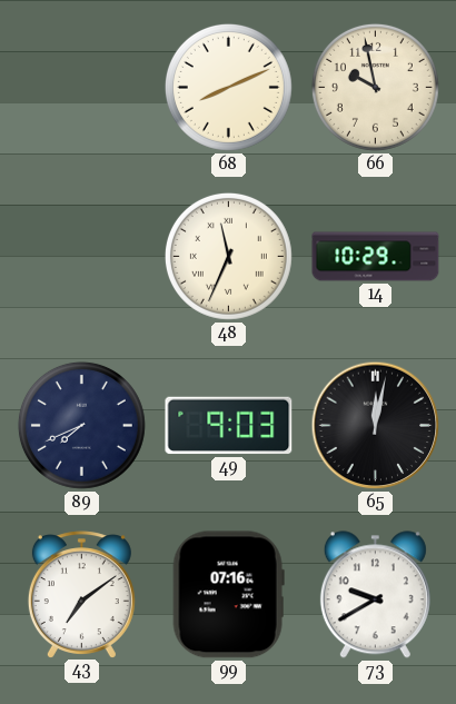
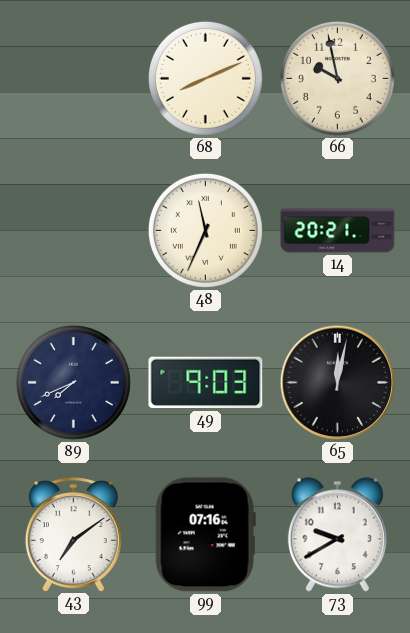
14: 10:29 -> 20:21
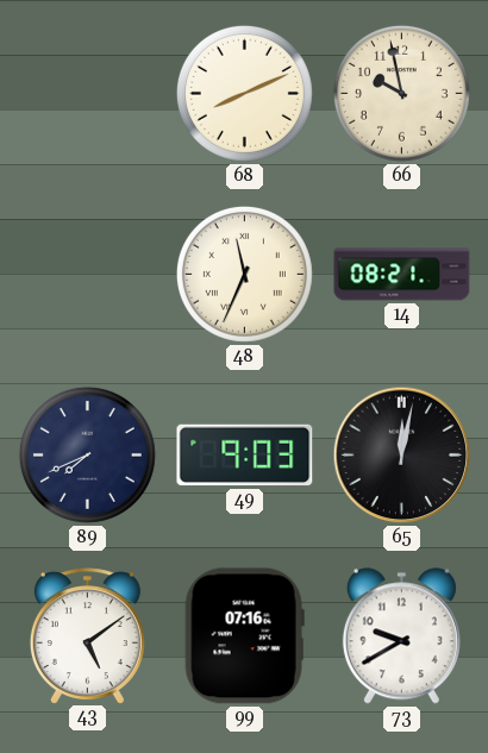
14: 20:21 -> 08:21
43: 7:09 -> 5:09
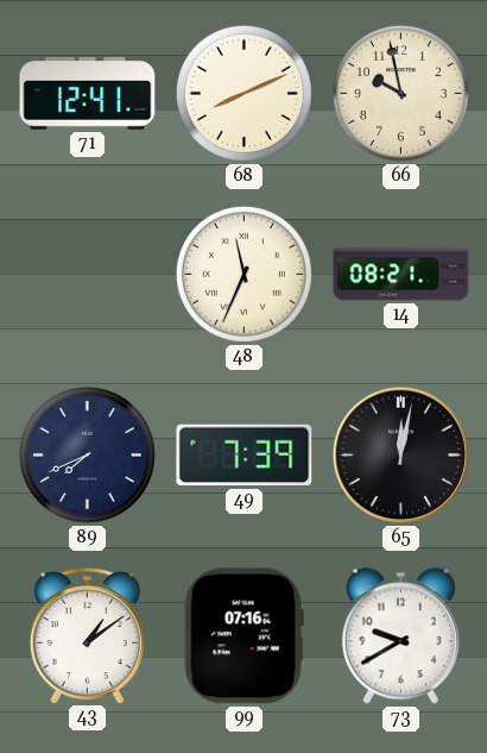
71: none -> 12:41
49: 9:03 -> 7:39
43: 5:09 -> 1:09
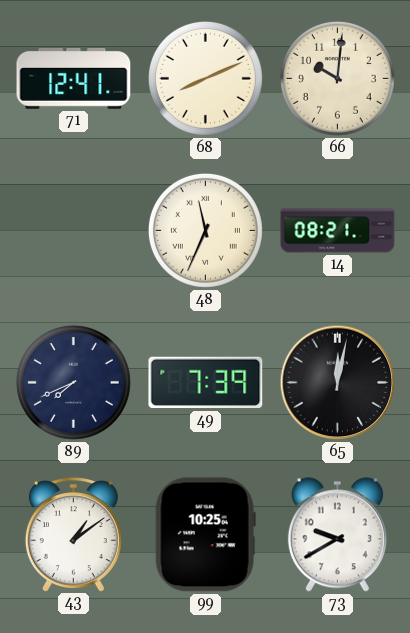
66: 9:58 -> 10:01
99: 07:16 -> 10:25
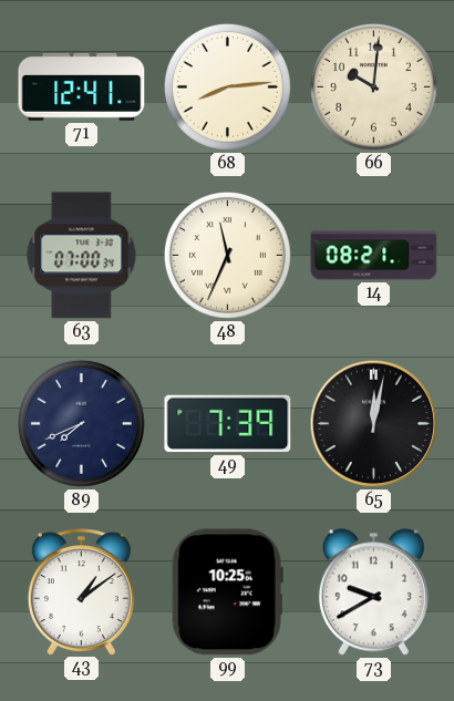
68: 8:11 -> 8:14
63: none -> 07:00
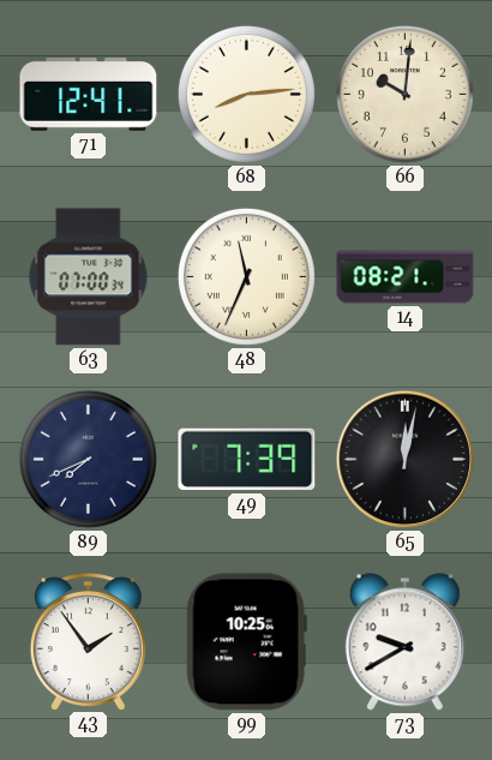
43: 1:09 -> 1:54
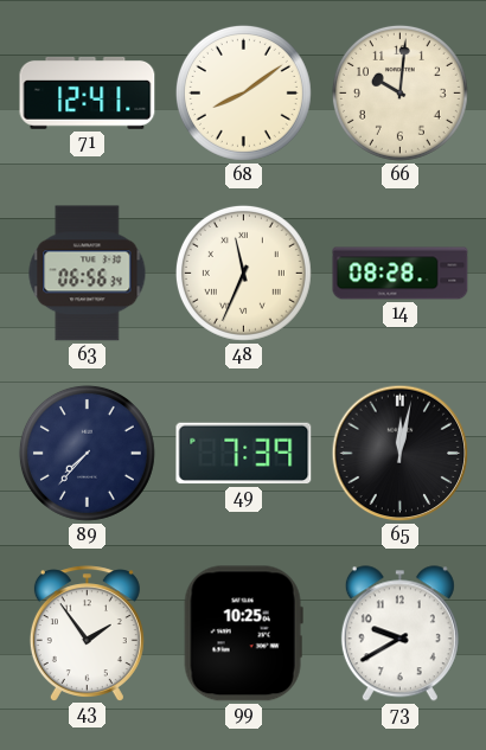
68: 8:14 -> 8:09
63: 07:00 -> 06:56
14: 08:21 -> 08:28
89: 7:41 -> 7:37
